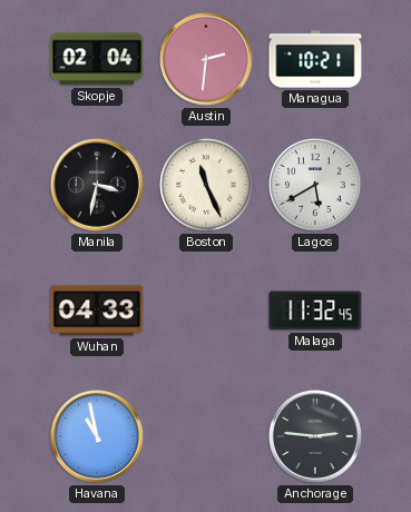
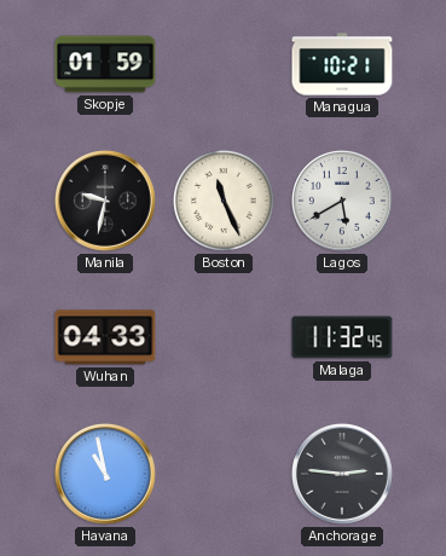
Skopje: 02:04 -> 01:59
Austin: 2:31 -> none
Manila: 3:32 -> 9:32
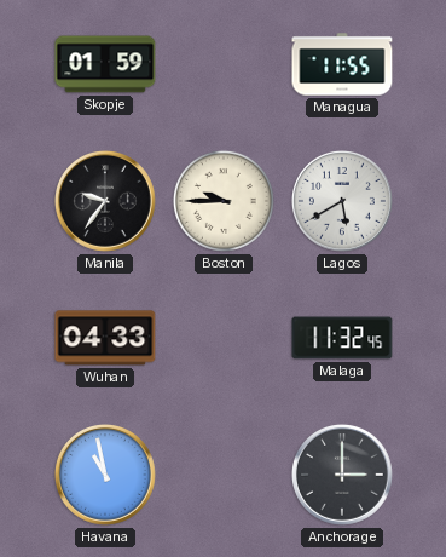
Managua: 10:21 -> 11:55
Manila: 9:32 -> 9:36
Boston: 11:26 -> 9:45
Anchorage: 2:46 -> 3:00
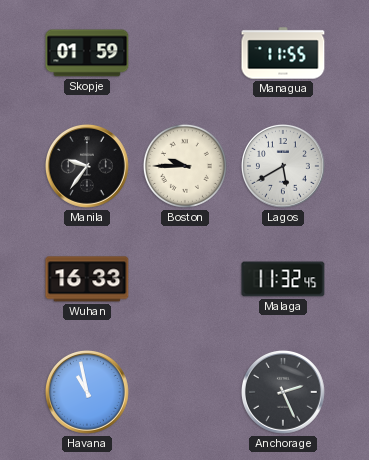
Wuhan: 04:33 -> 16:33
Anchorage: 3:00 -> 2:26
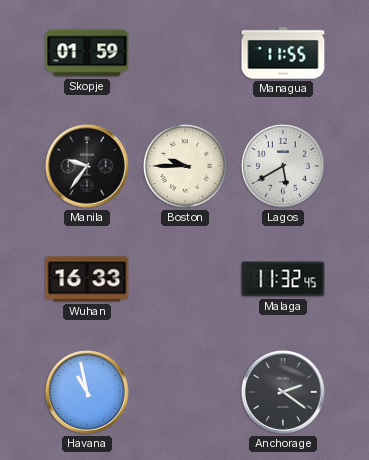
Anchorage: 2:26 -> 2:21
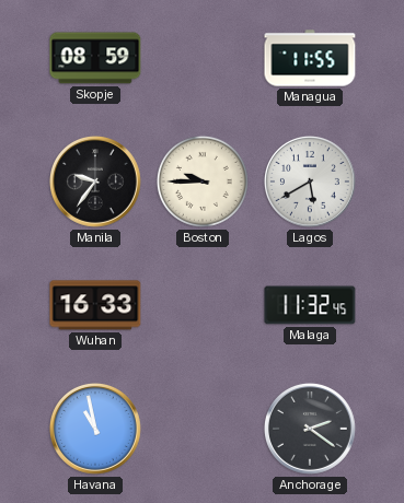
Skopje: 01:59 -> 08:59
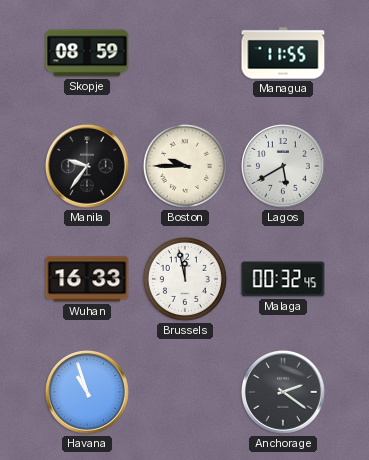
Brussels: none -> 11:58
Malaga: 11:32 -> 00:32
Havana: 10:58 -> 10:57
